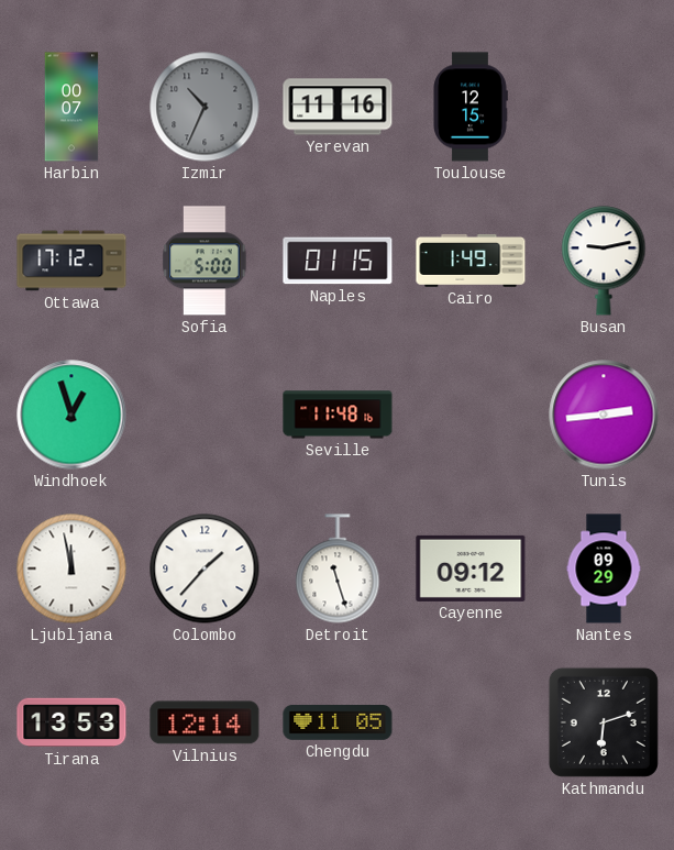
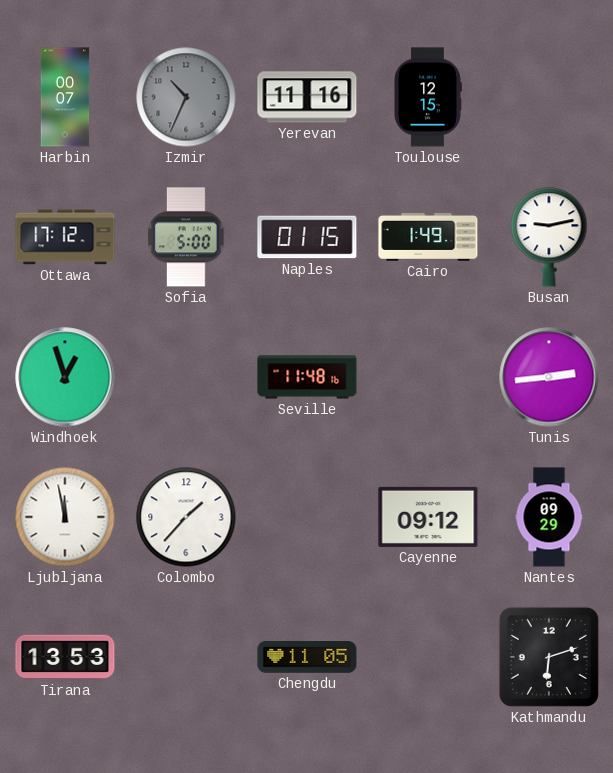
Detroit: 11:27 -> none
Vilnius: 12:14 -> none
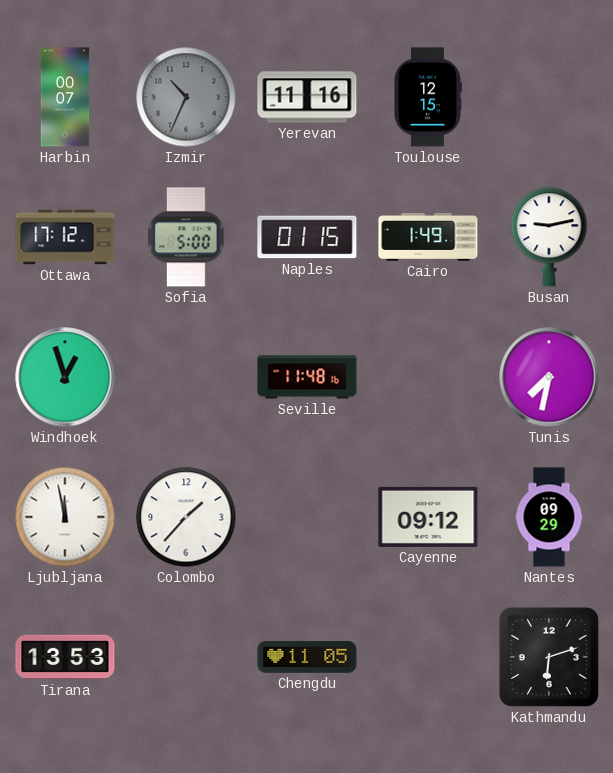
Tunis: 2:44 -> 7:32
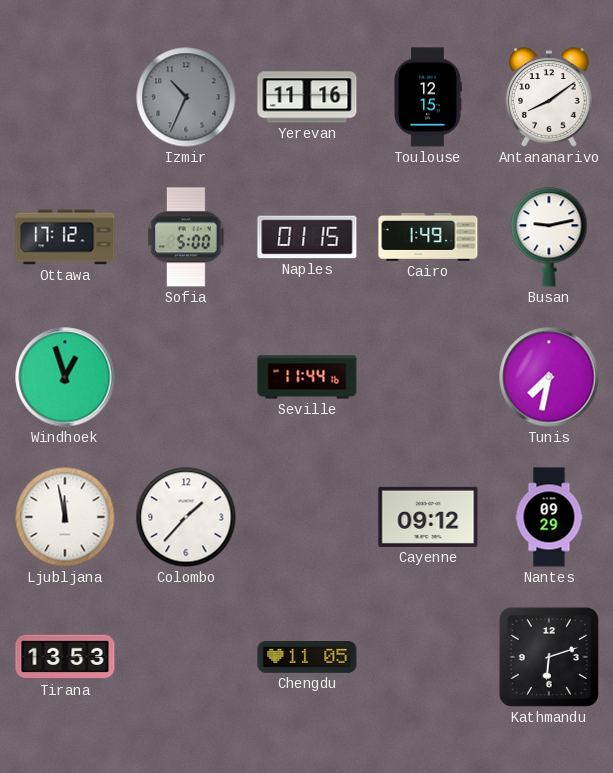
Harbin: 00:07 -> none
Antananarivo: none -> 8:09
Seville: 11:48 -> 11:44
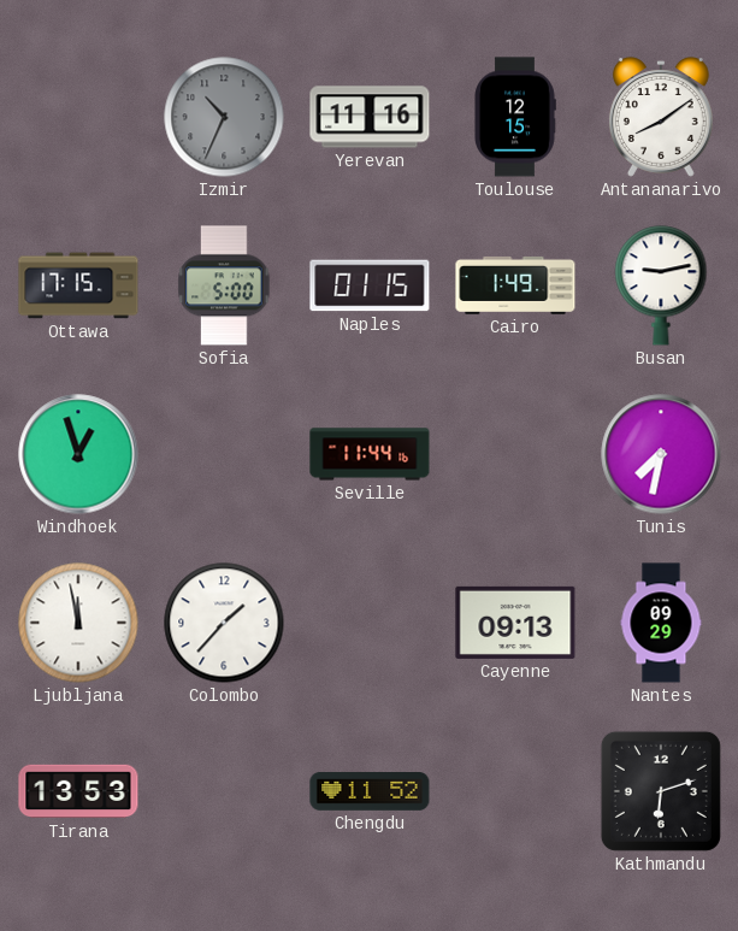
Ottawa: 17:12 -> 17:15
Cayenne: 09:12 -> 09:13
Chengdu: 11:05 -> 11:52
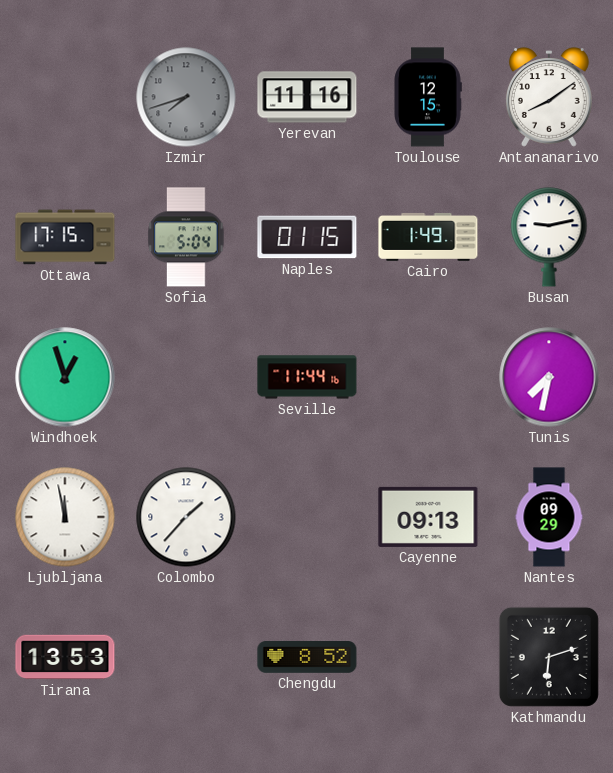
Izmir: 10:34 -> 7:42
Sofia: 5:00 -> 5:04
Chengdu: 11:52 -> 8:52
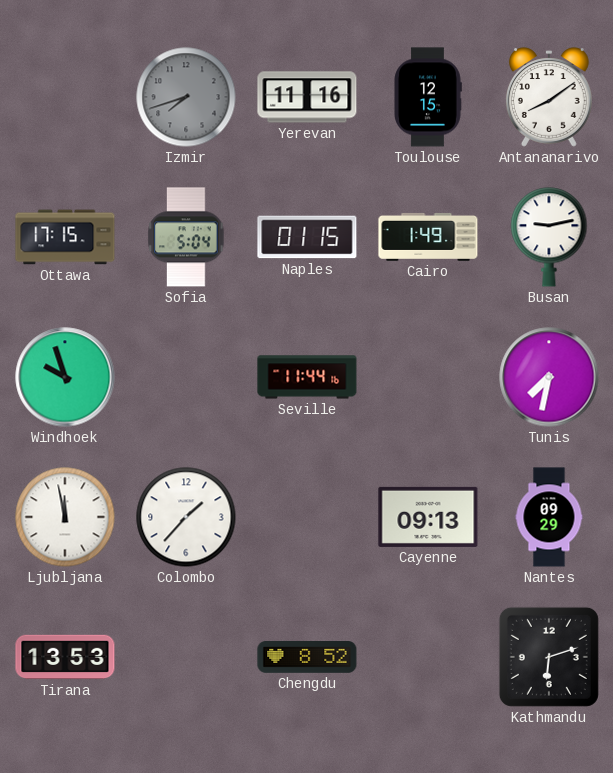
Windhoek: 12:57 -> 9:57
